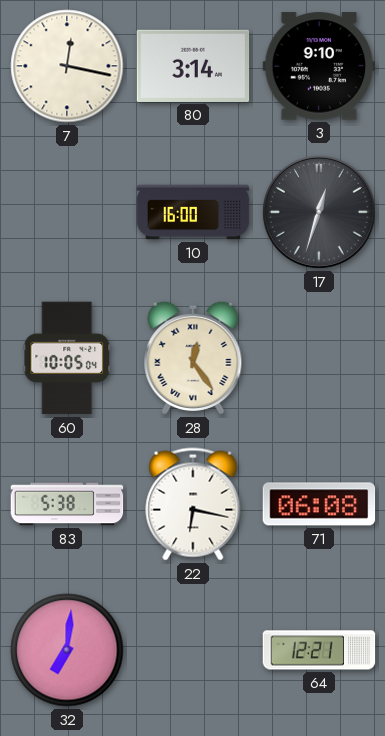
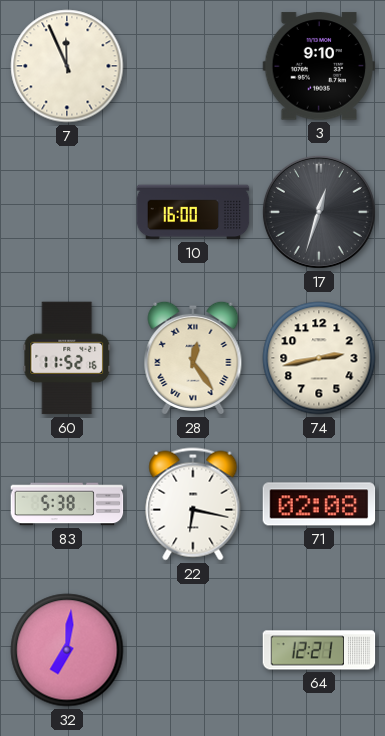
7: 12:17 -> 11:56
80: 3:14 -> none
60: 10:05 -> 11:52
74: none -> 2:43
71: 06:08 -> 02:08
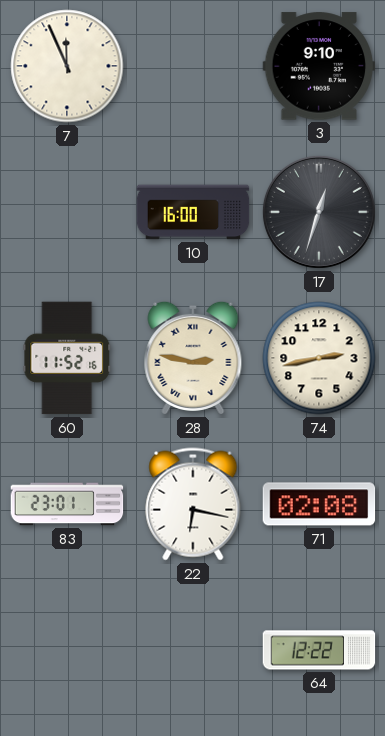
28: 12:24 -> 2:47
83: 5:38 -> 23:01
32: 7:01 -> none
64: 12:21 -> 12:22
